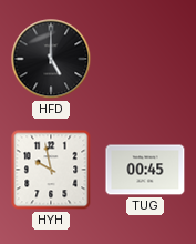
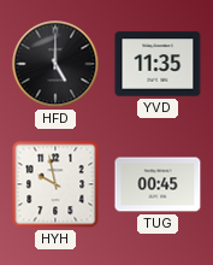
YVD: none -> 11:35
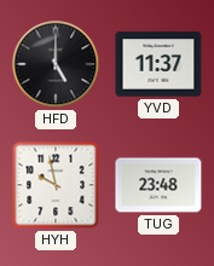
YVD: 11:35 -> 11:37
TUG: 00:45 -> 23:48
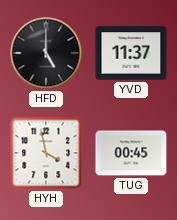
HYH: 9:58 -> 3:58
TUG: 23:48 -> 00:45
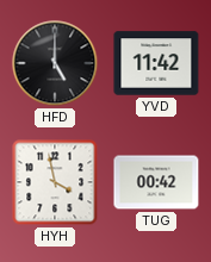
YVD: 11:37 -> 11:42
TUG: 00:45 -> 00:42
